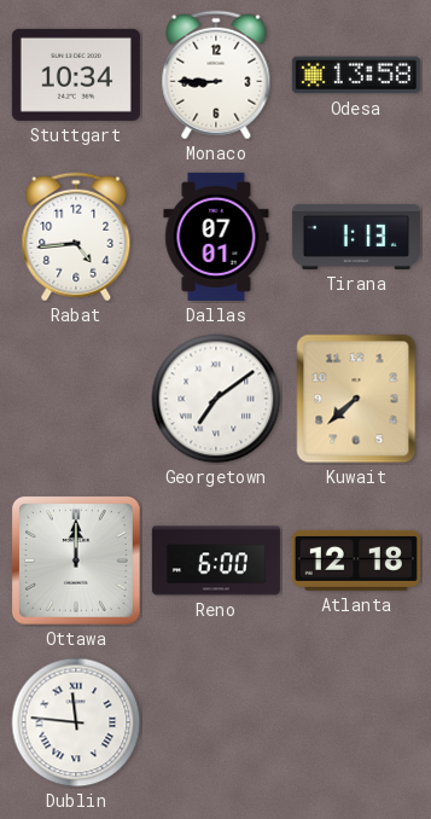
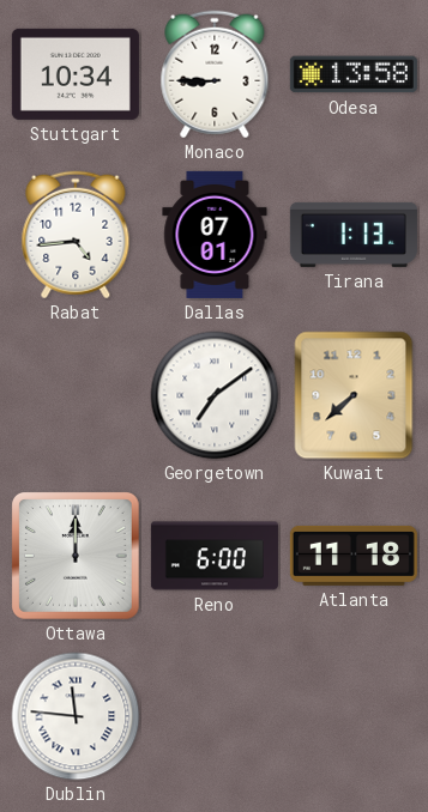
Atlanta: 12:18 -> 11:18
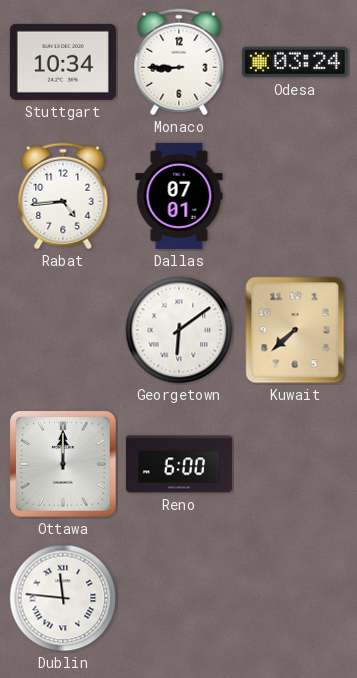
Odesa: 13:58 -> 03:24
Tirana: 1:13 -> none
Georgetown: 7:09 -> 6:09
Atlanta: 11:18 -> none
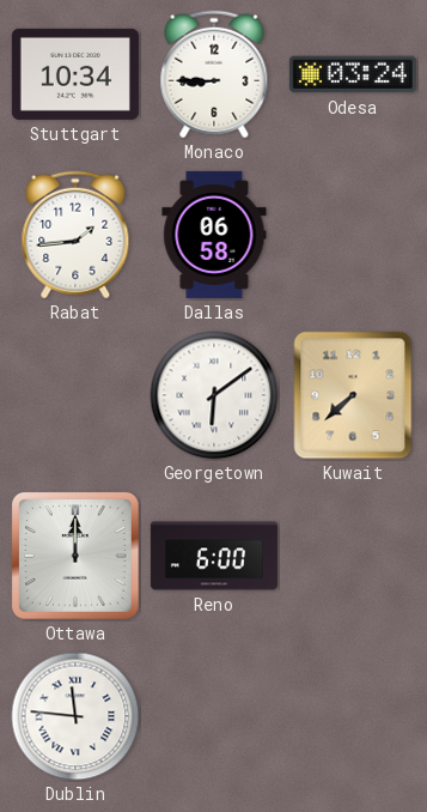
Rabat: 4:44 -> 1:44
Dallas: 07:01 -> 06:58
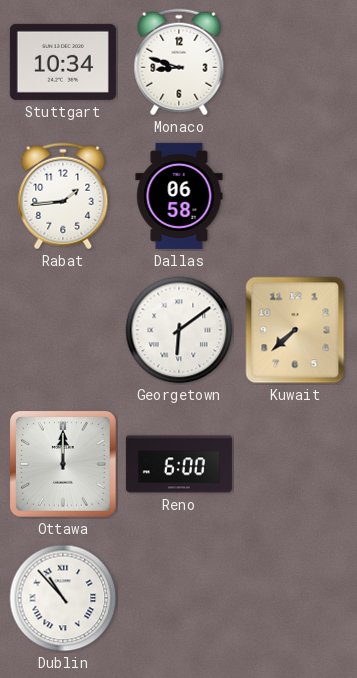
Monaco: 8:45 -> 8:48
Odesa: 03:24 -> none
Dublin: 11:46 -> 10:53
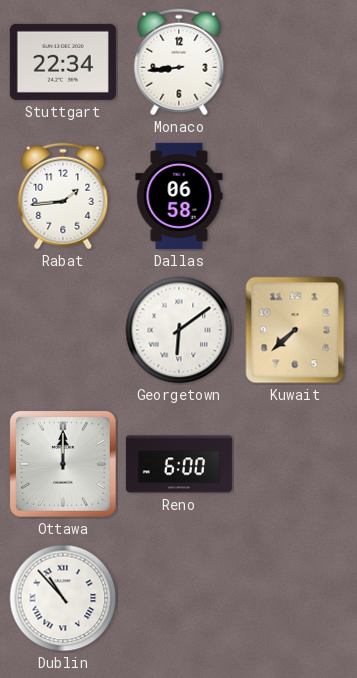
Stuttgart: 10:34 -> 22:34
Monaco: 8:48 -> 8:44
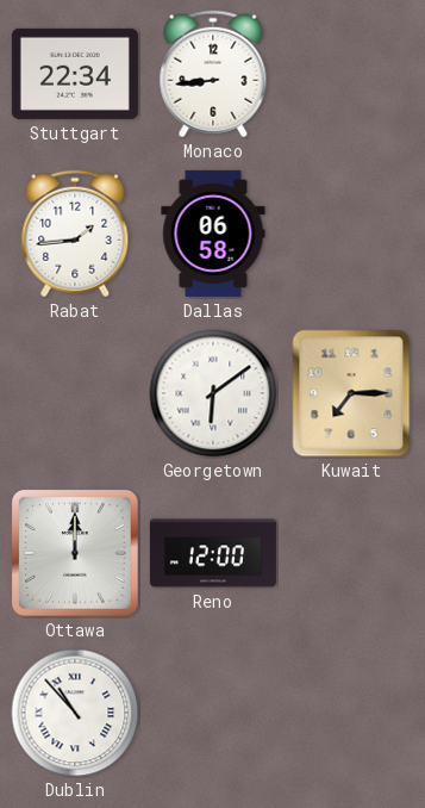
Kuwait: 7:38 -> 7:15
Reno: 6:00 -> 12:00
